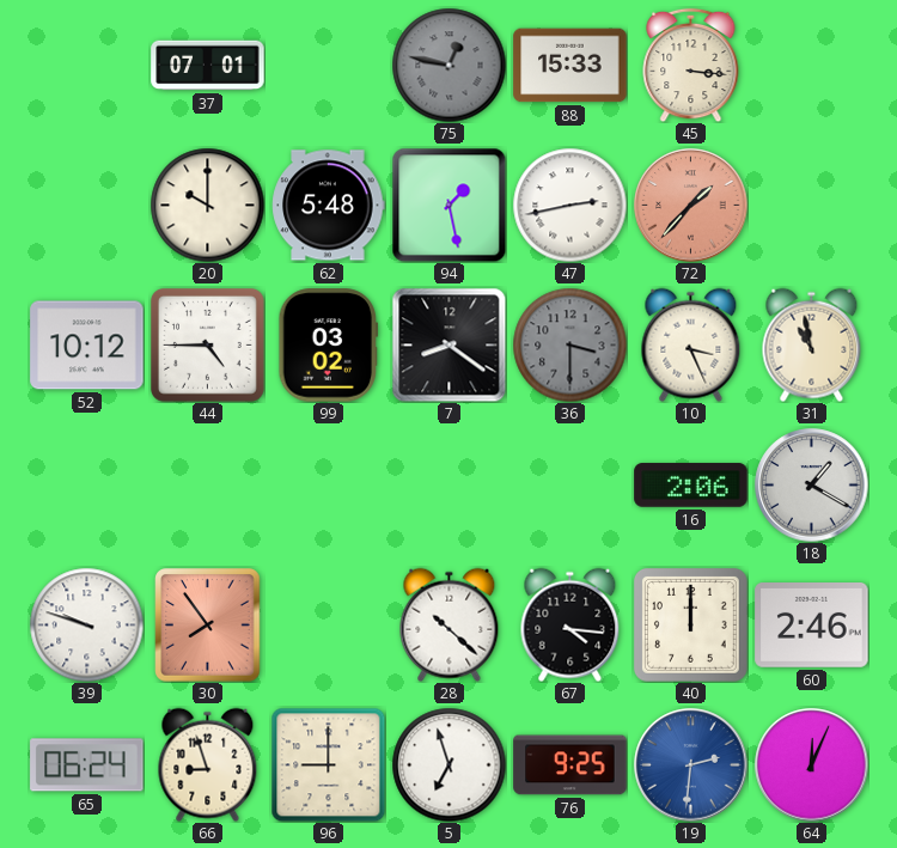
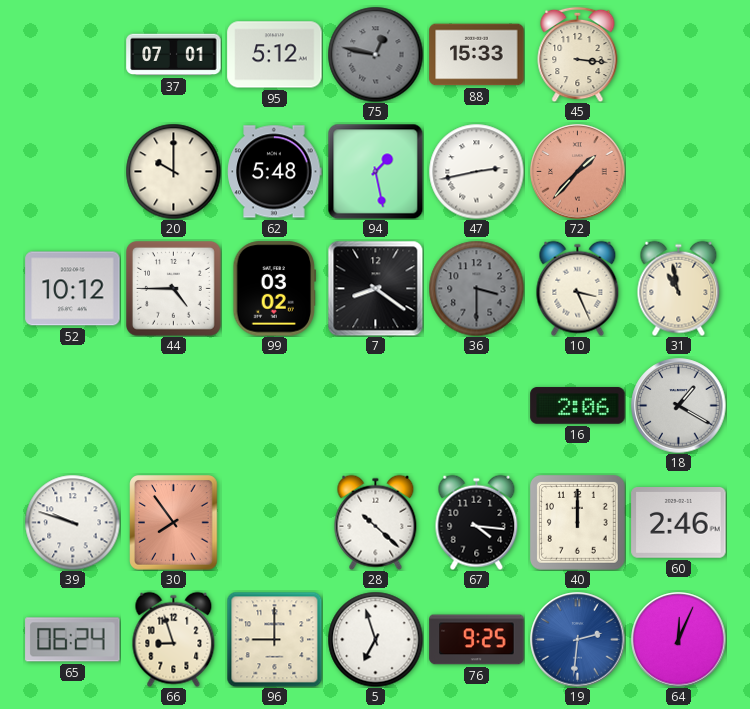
95: none -> 5:12
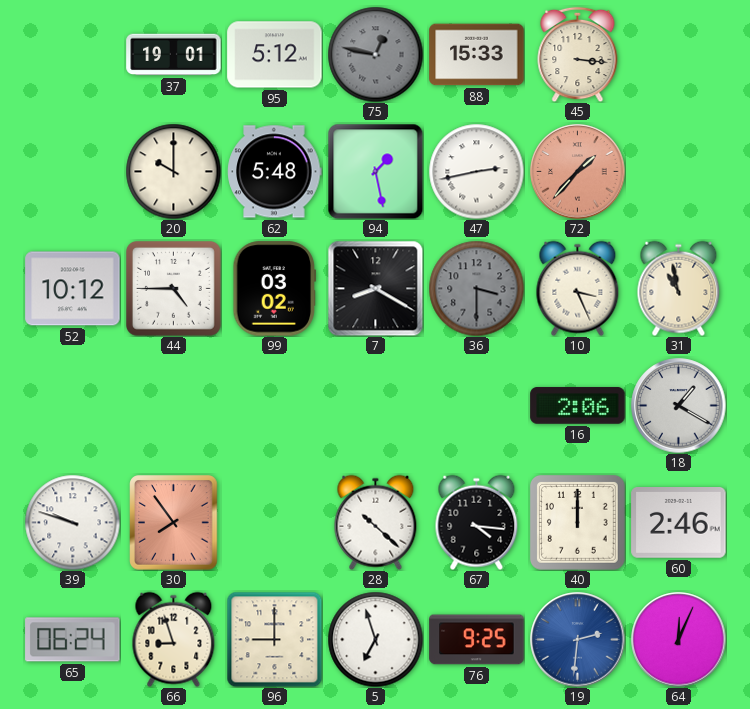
37: 07:01 -> 19:01
7: 8:21 -> 8:20
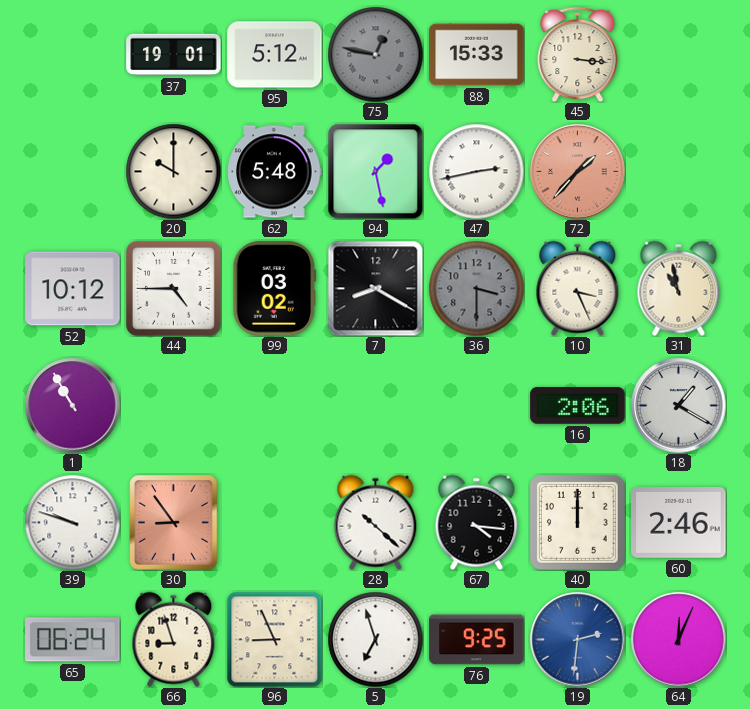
1: none -> 10:55
30: 7:54 -> 8:54
96: 9:00 -> 8:56
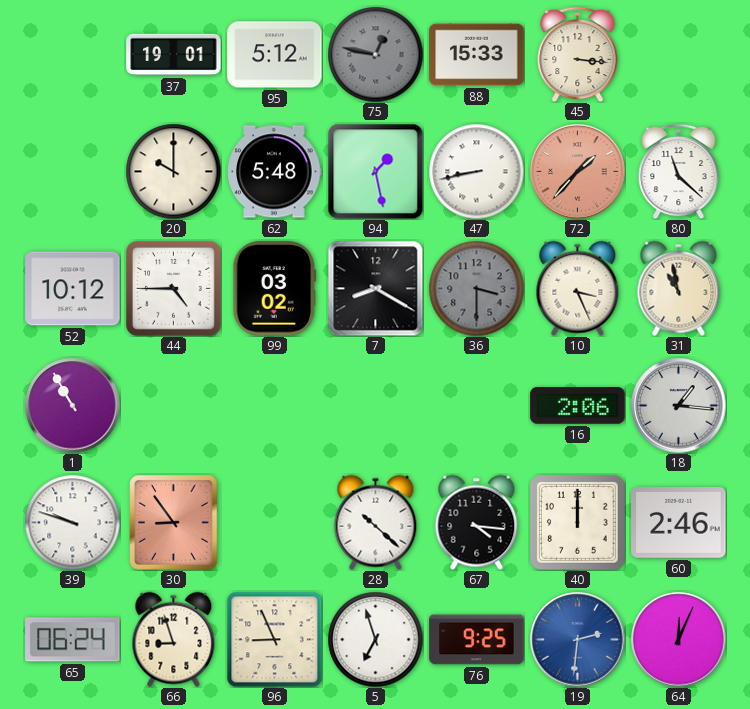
47: 2:43 -> 8:43
80: none -> 11:22
18: 1:20 -> 1:16
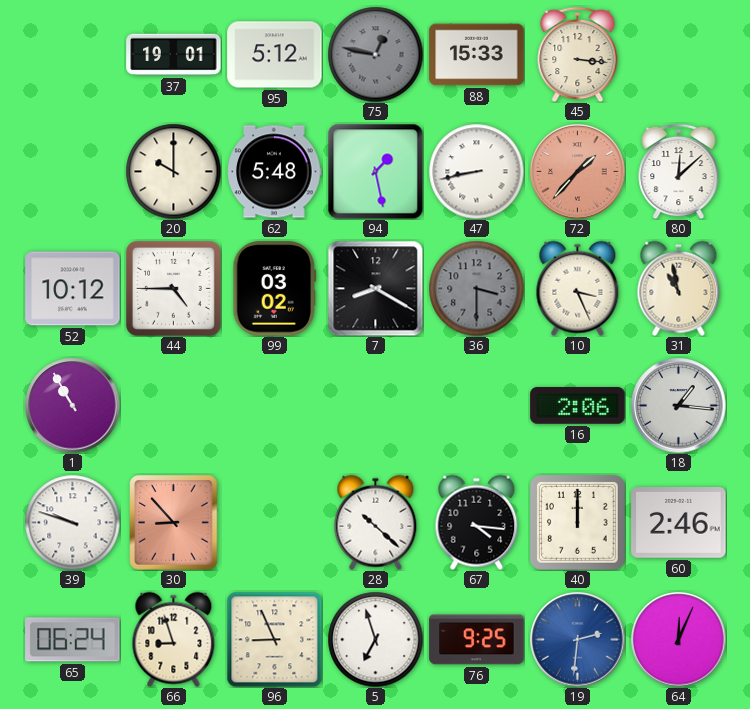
80: 11:22 -> 12:08
30: 8:54 -> 8:53
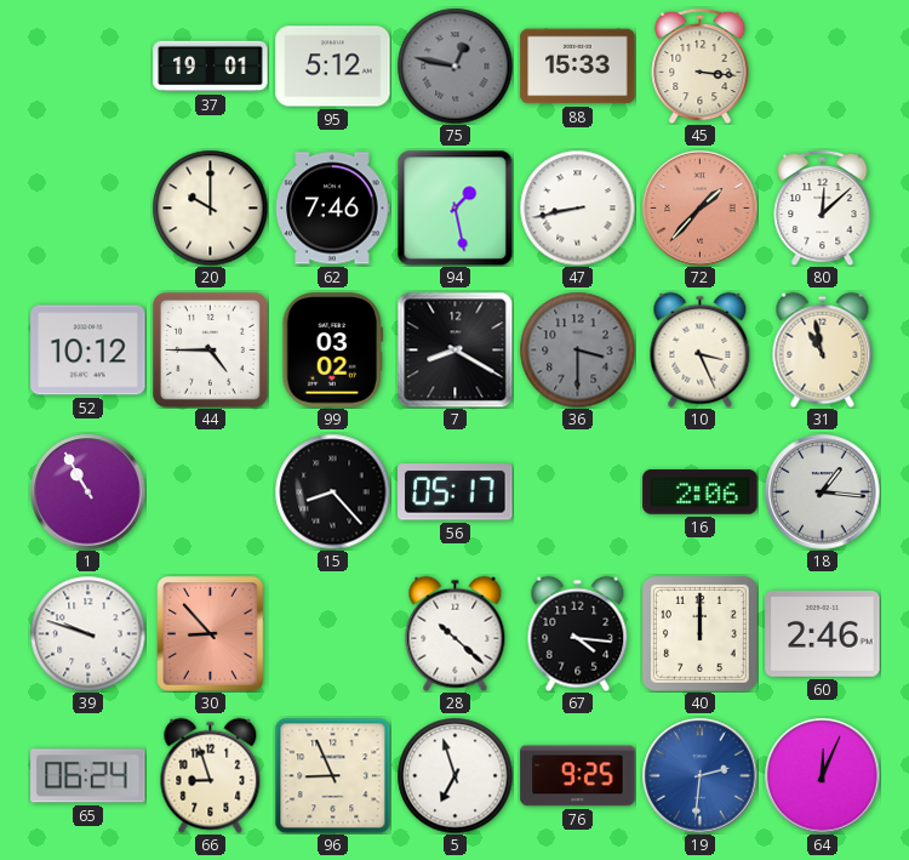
62: 5:48 -> 7:46
15: none -> 8:23
56: none -> 05:17
